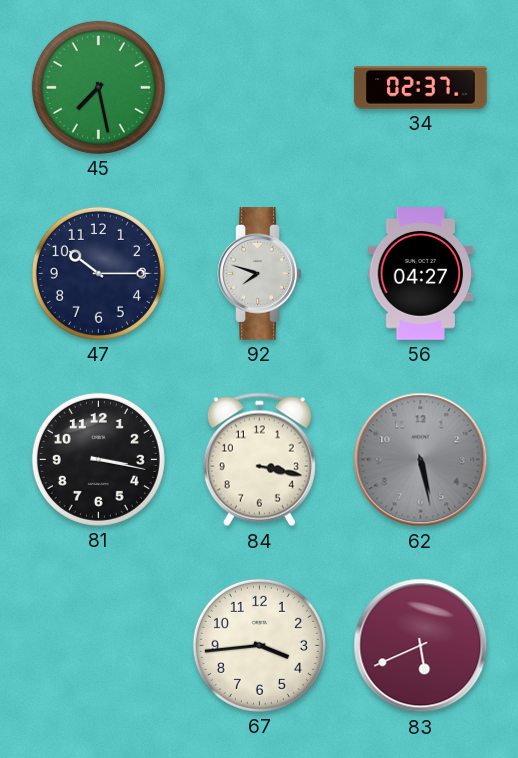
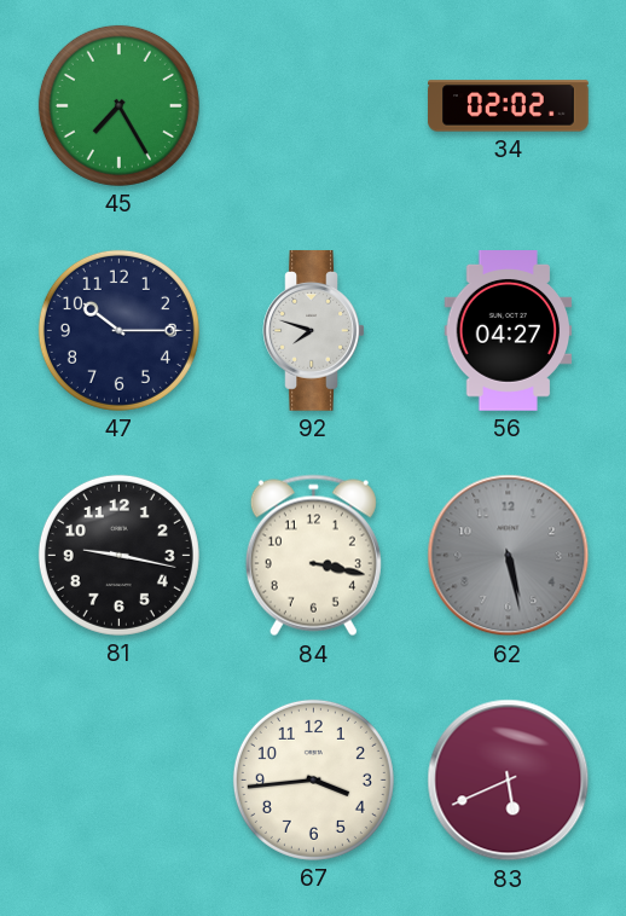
45: 7:28 -> 7:25
34: 02:37 -> 02:02
81: 3:17 -> 9:17
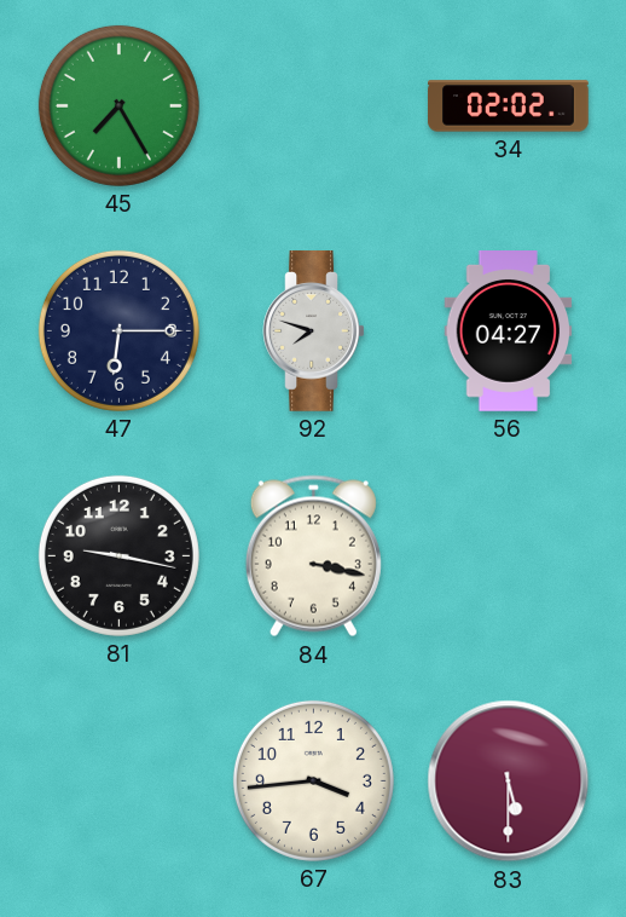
47: 10:15 -> 6:15
62: 5:28 -> none
83: 5:41 -> 5:30
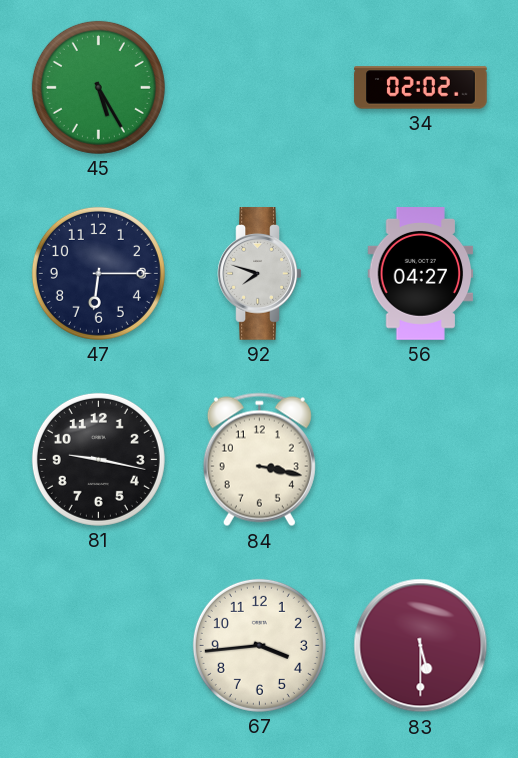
45: 7:25 -> 5:25
